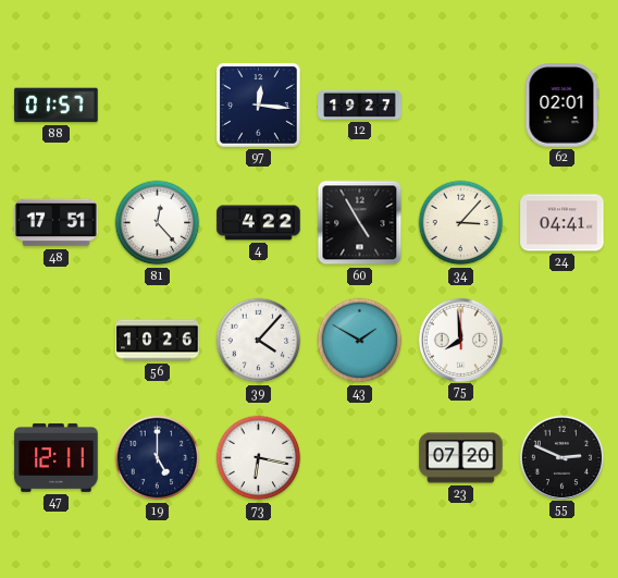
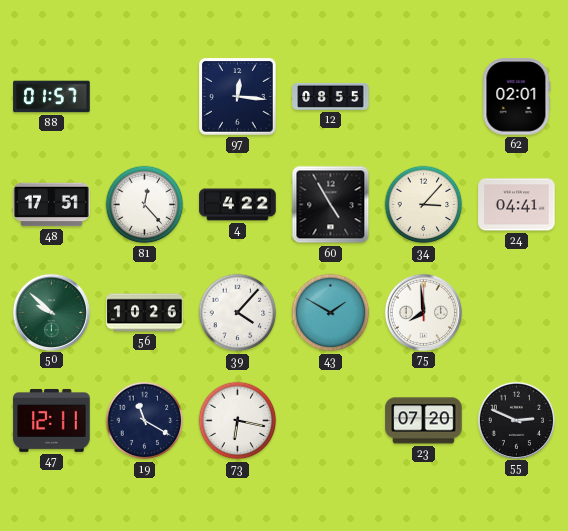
12: 19:27 -> 08:55
50: none -> 9:52
19: 5:00 -> 11:20
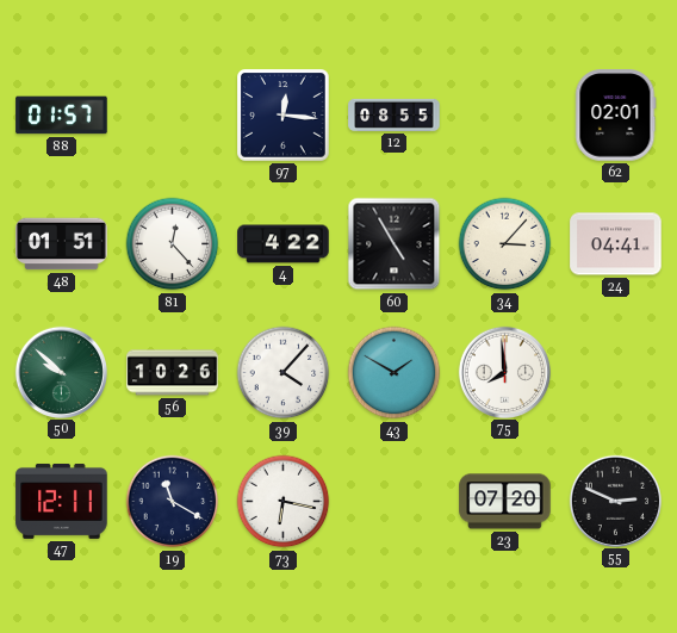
48: 17:51 -> 01:51
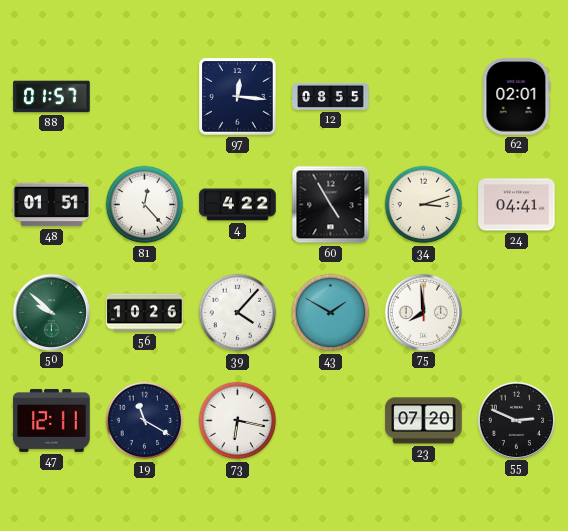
34: 3:07 -> 3:12
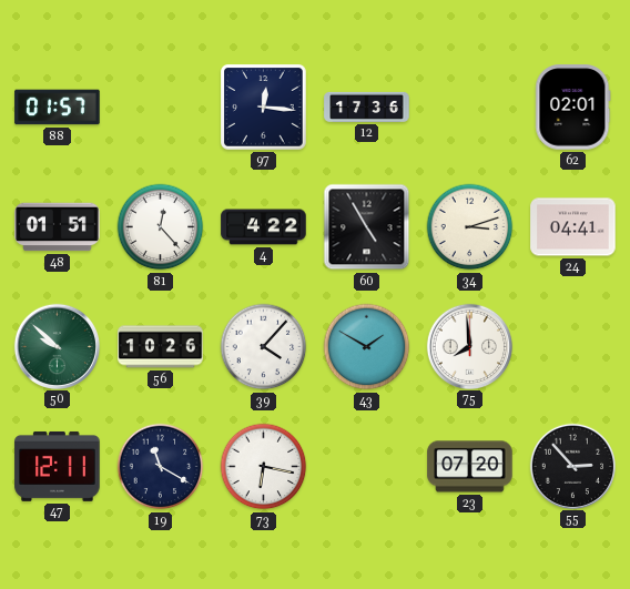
12: 08:55 -> 17:36
55: 2:49 -> 2:53
